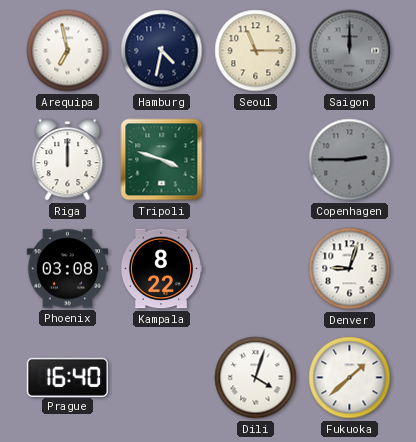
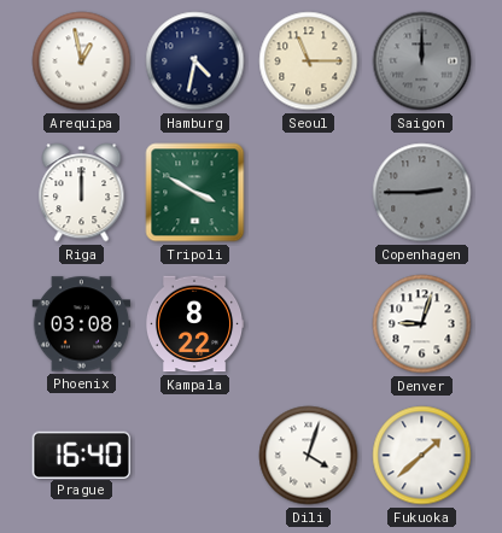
Arequipa: 6:58 -> 12:58
Tripoli: 3:48 -> 3:50
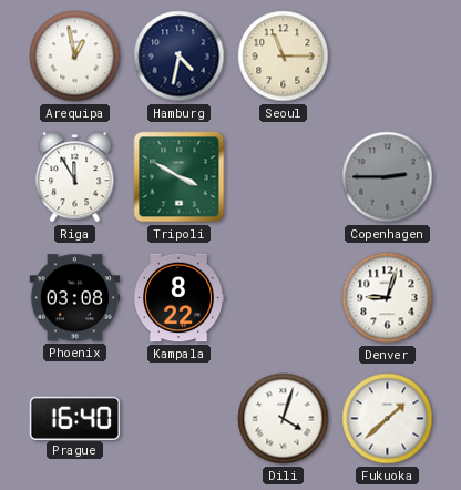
Saigon: 12:00 -> none
Riga: 12:00 -> 11:55
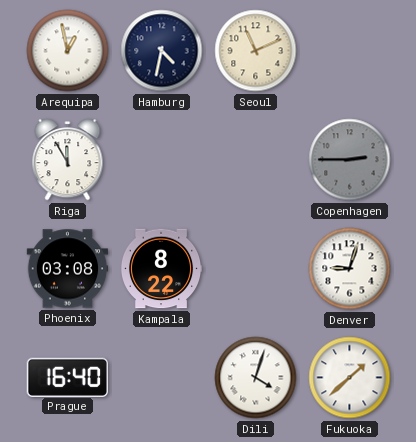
Seoul: 11:15 -> 11:11
Tripoli: 3:50 -> none
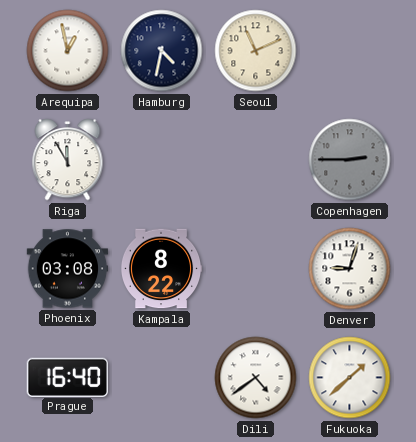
Dili: 4:03 -> 4:39
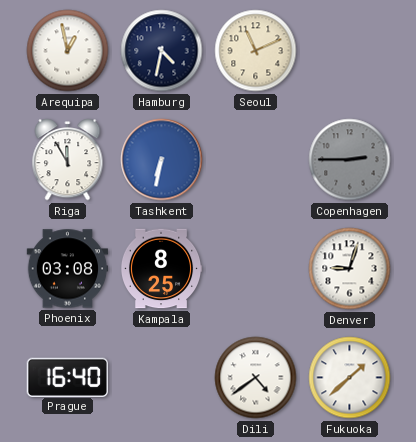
Tashkent: none -> 6:32
Kampala: 8:22 -> 8:25
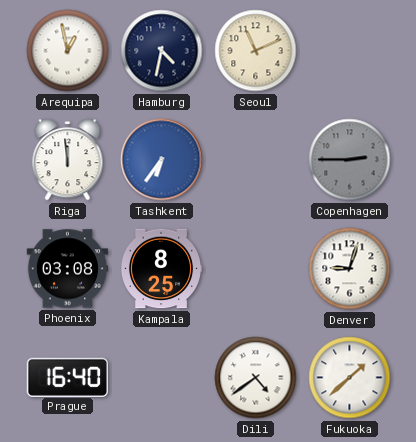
Riga: 11:55 -> 11:59
Tashkent: 6:32 -> 6:36
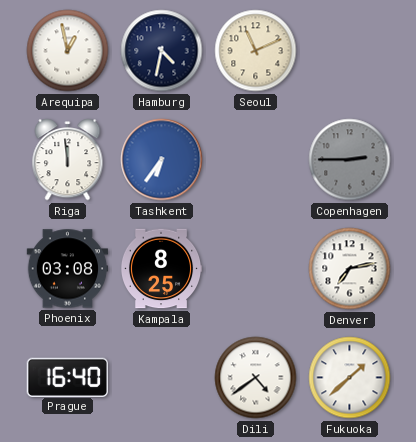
Denver: 9:03 -> 7:13
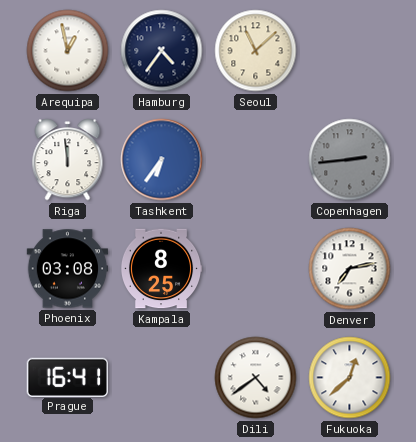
Hamburg: 4:32 -> 4:36
Seoul: 11:11 -> 11:08
Copenhagen: 2:45 -> 2:44
Prague: 16:40 -> 16:41
Fukuoka: 1:38 -> 12:38
